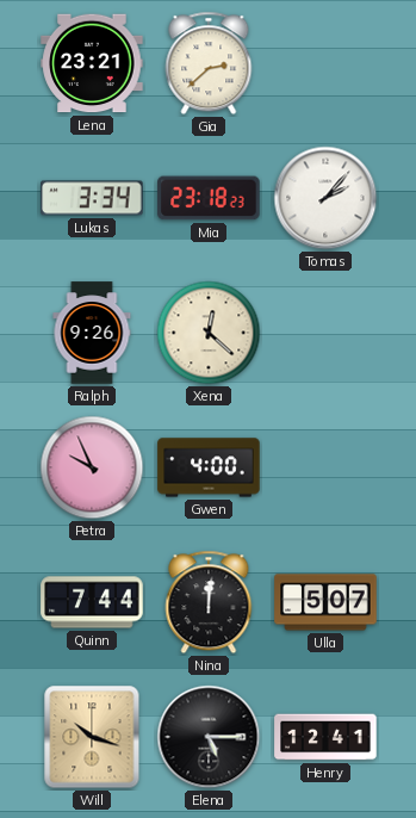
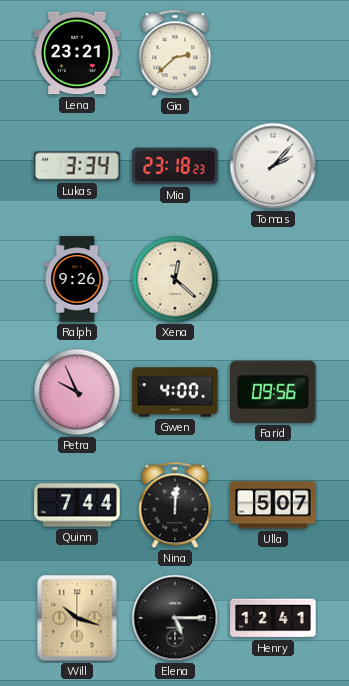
Farid: none -> 09:56
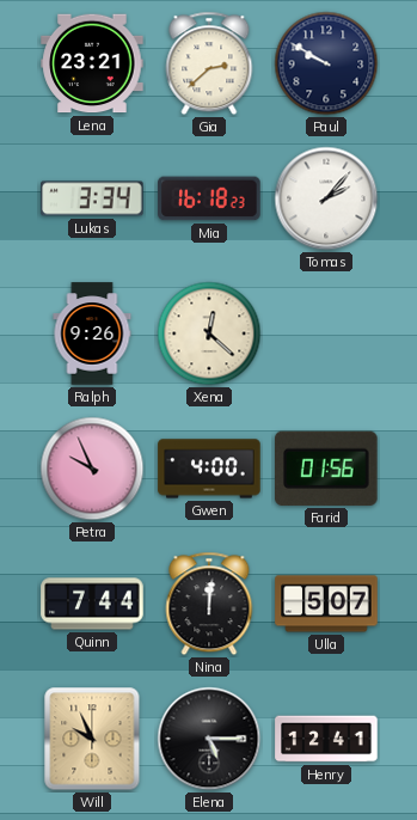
Paul: none -> 9:50
Mia: 23:18 -> 16:18
Farid: 09:56 -> 01:56
Will: 10:18 -> 9:56
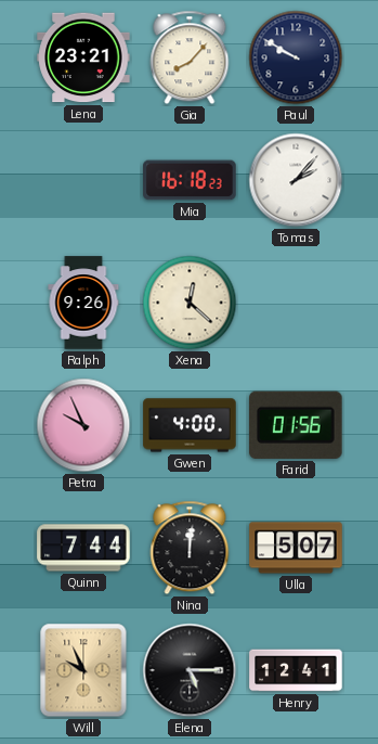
Gia: 2:38 -> 8:07
Lukas: 3:34 -> none
